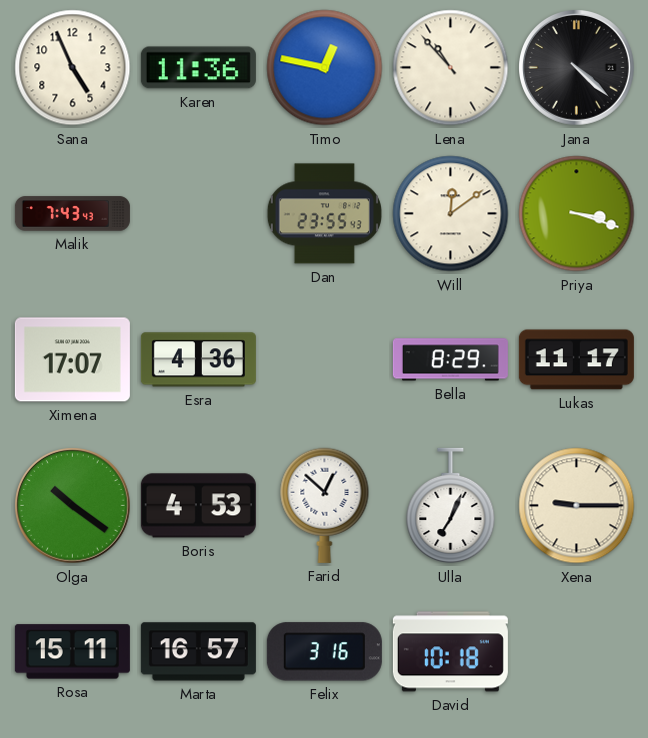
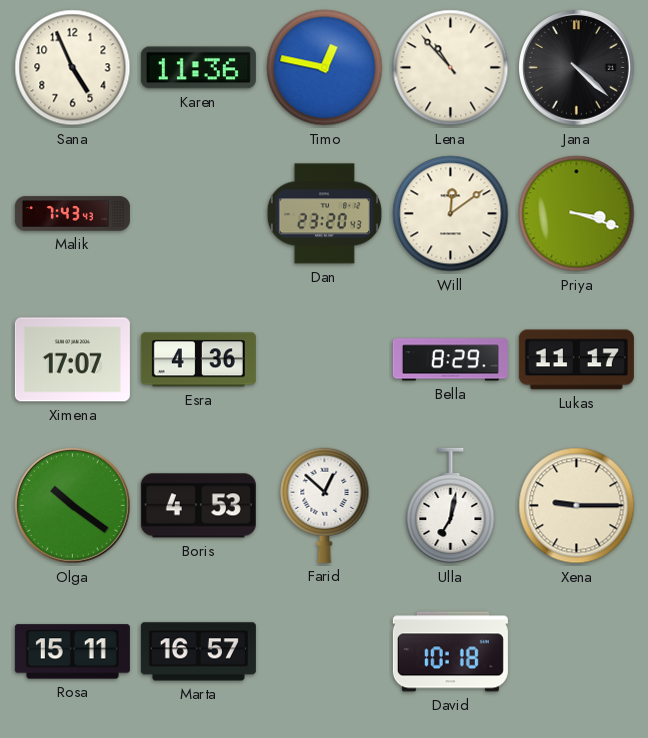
Dan: 23:55 -> 23:20
Ulla: 7:04 -> 7:02
Felix: 3:16 -> none
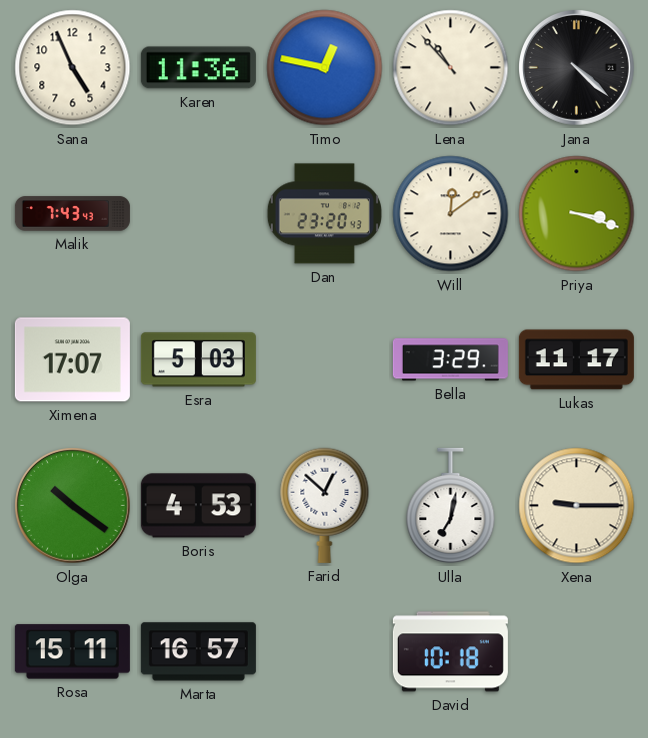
Esra: 4:36 -> 5:03
Bella: 8:29 -> 3:29
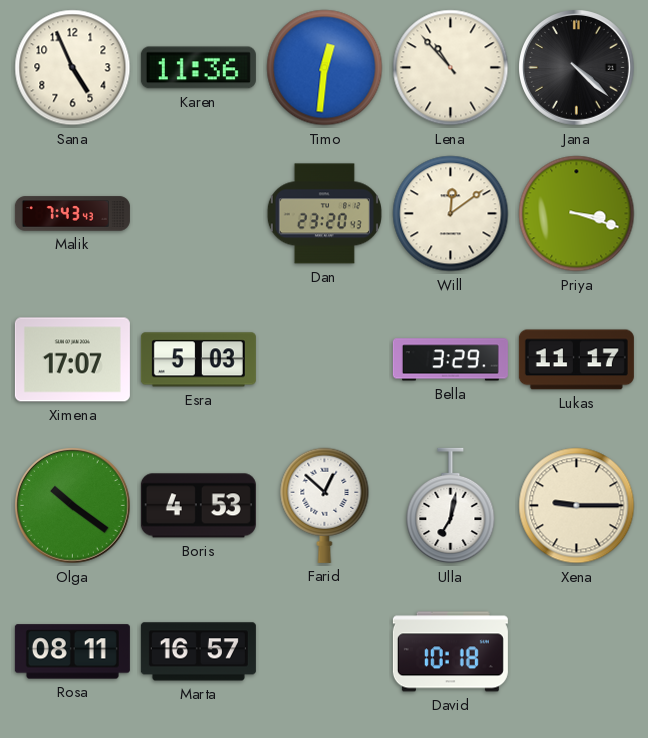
Timo: 12:47 -> 12:31
Rosa: 15:11 -> 08:11
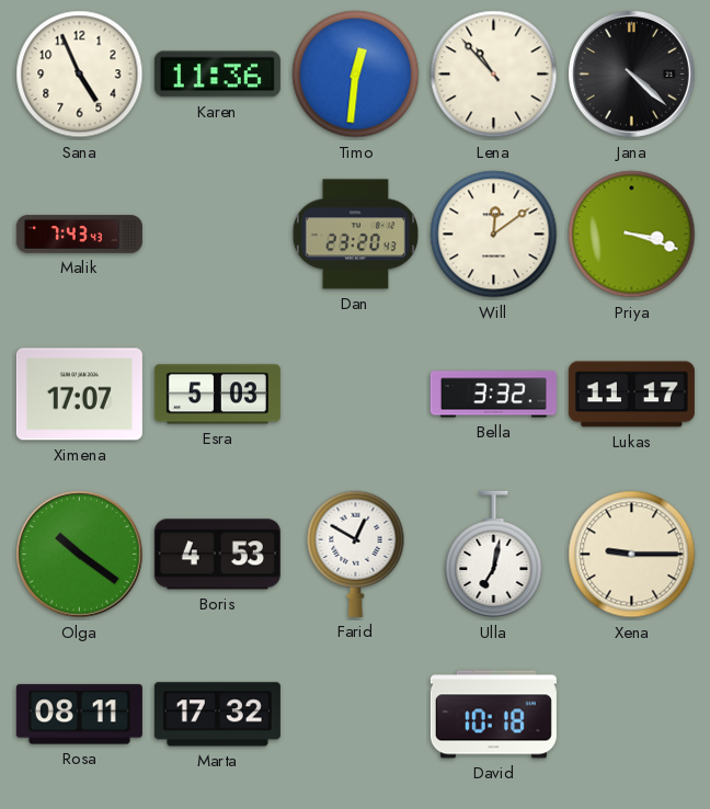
Bella: 3:29 -> 3:32
Farid: 12:52 -> 12:50
Marta: 16:57 -> 17:32
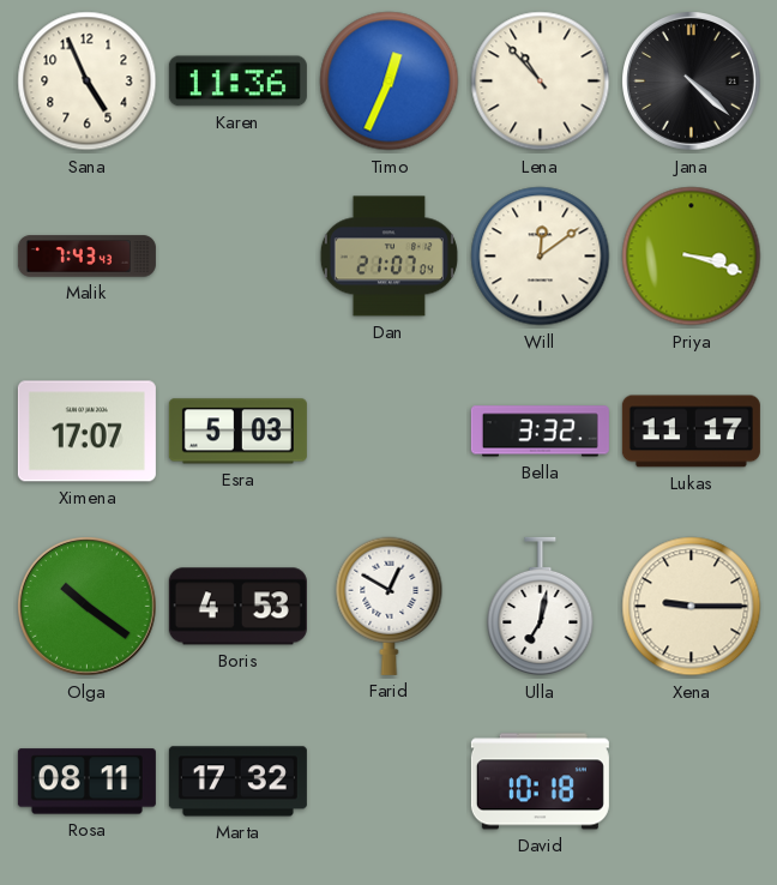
Timo: 12:31 -> 12:34
Dan: 23:20 -> 21:07
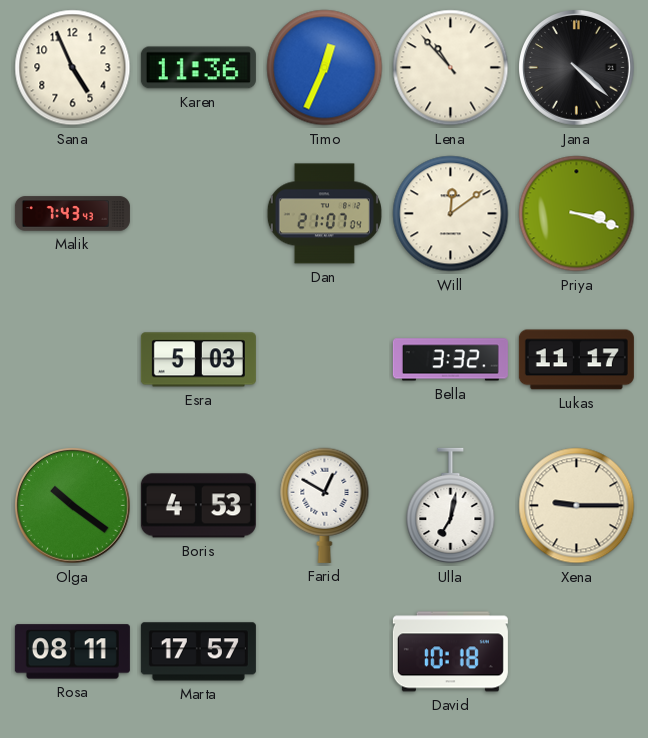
Ximena: 17:07 -> none
Marta: 17:32 -> 17:57
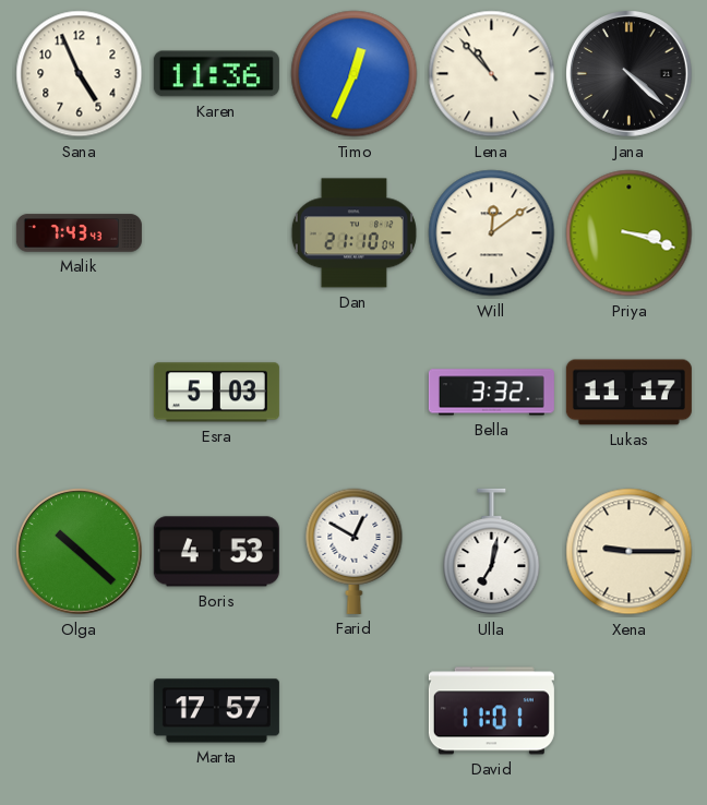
Dan: 21:07 -> 21:10
Olga: 10:21 -> 10:22
Rosa: 08:11 -> none
David: 10:18 -> 11:01
